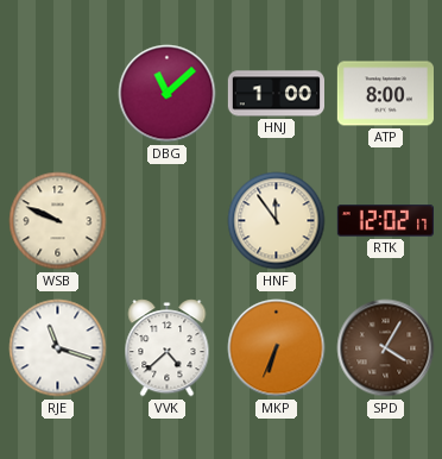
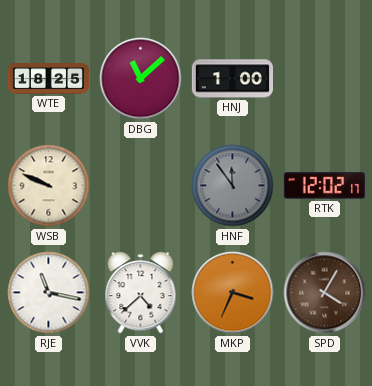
WTE: none -> 18:25
ATP: 8:00 -> none
HNF dial: cream -> grey
RJE: 11:18 -> 11:17
MKP: 6:34 -> 3:34
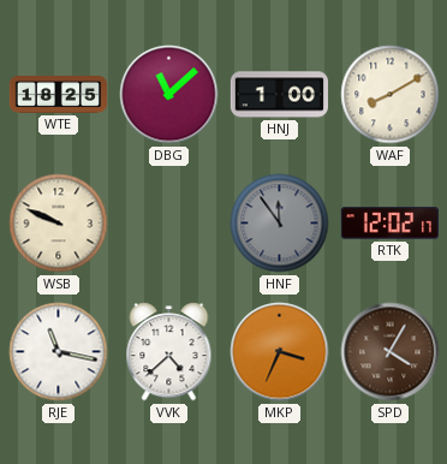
WAF: none -> 8:10
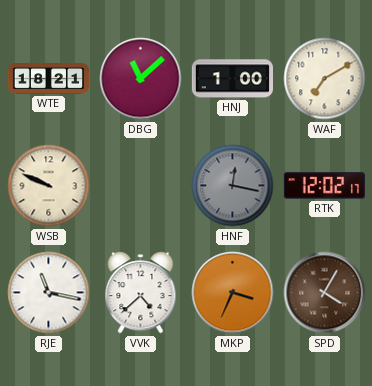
WTE: 18:25 -> 18:21
WAF: 8:10 -> 7:10
HNF: 11:54 -> 12:17
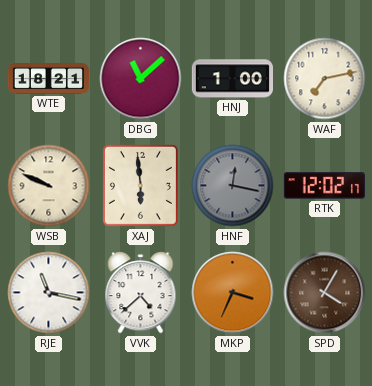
WAF: 7:10 -> 7:13
XAJ: none -> 5:59
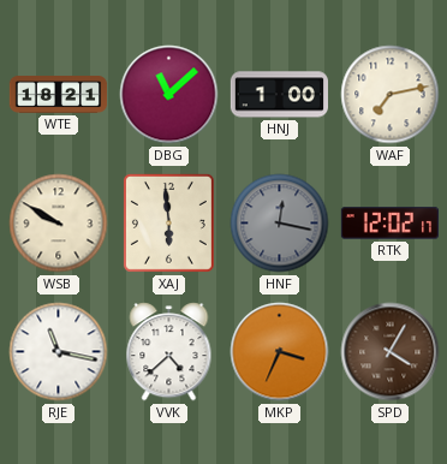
WSB: 9:49 -> 9:50
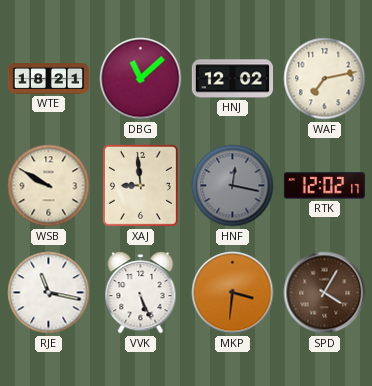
HNJ: 1:00 -> 12:02
XAJ: 5:59 -> 8:59
VVK: 4:38 -> 5:26
MKP: 3:34 -> 3:31
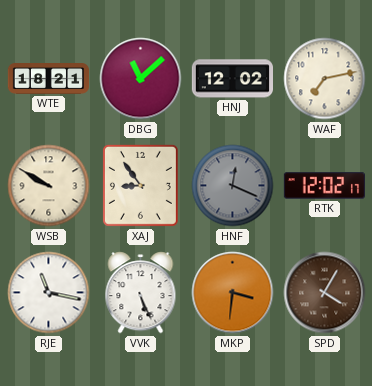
XAJ: 8:59 -> 8:54
HNF: 12:17 -> 12:19
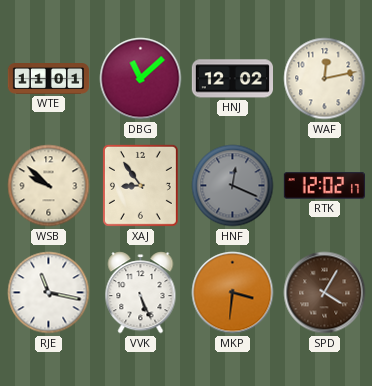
WTE: 18:21 -> 11:01
WAF: 7:13 -> 12:13
WSB: 9:50 -> 9:52
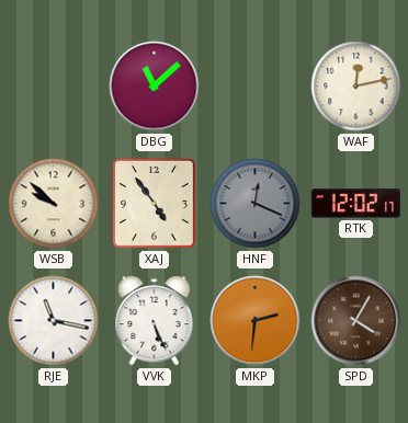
WTE: 11:01 -> none
HNJ: 12:02 -> none
XAJ: 8:54 -> 4:54
MKP: 3:31 -> 2:31
